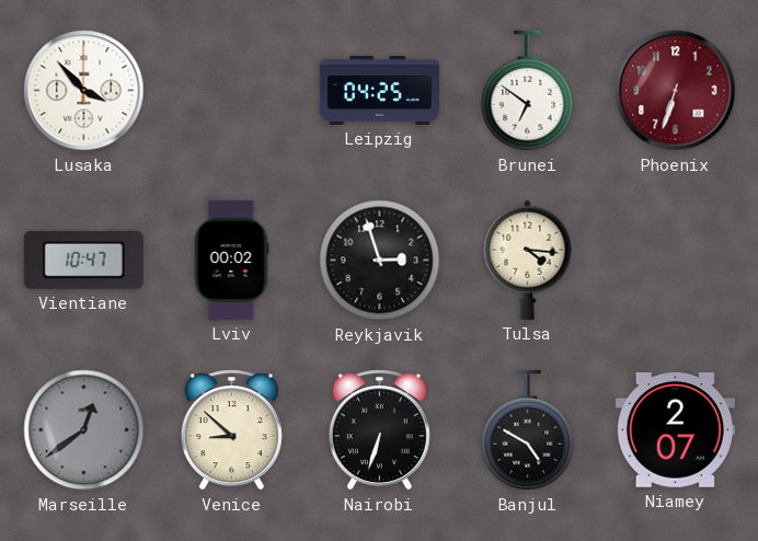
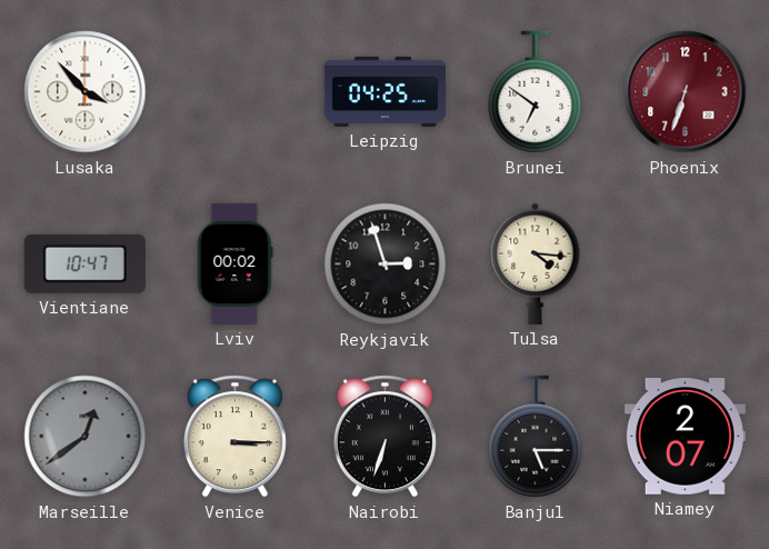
Venice: 8:52 -> 3:15
Banjul: 4:50 -> 5:15
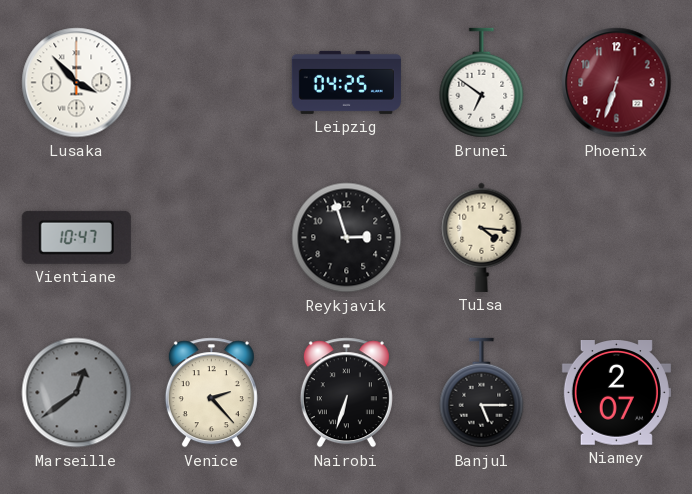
Lviv: 00:02 -> none
Venice: 3:15 -> 2:23
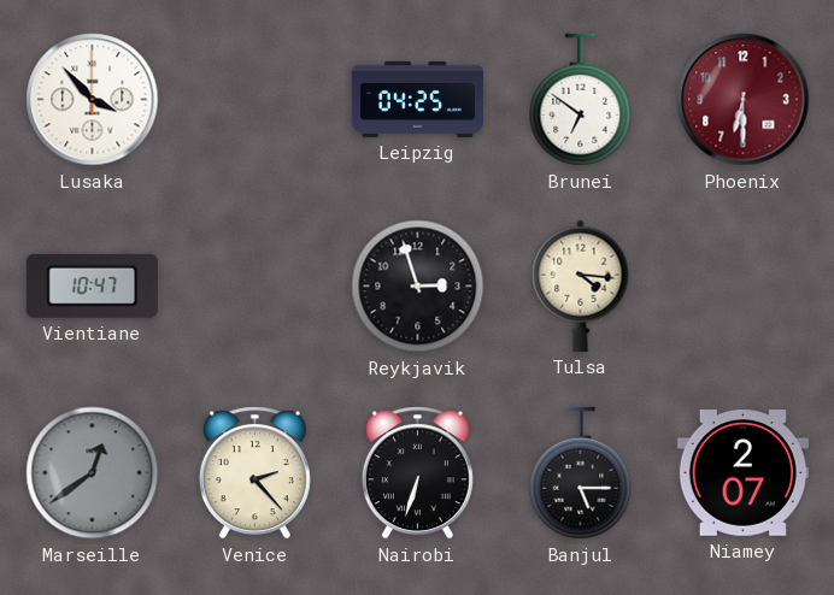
Phoenix: 6:33 -> 6:30
